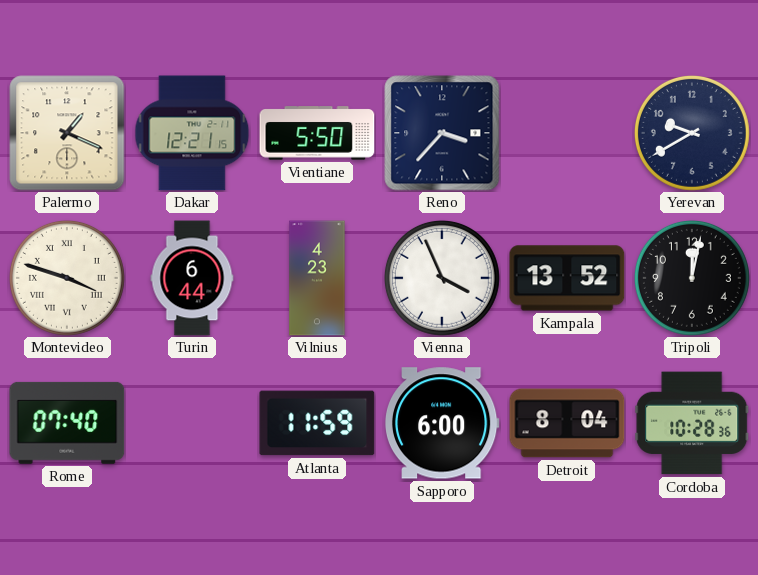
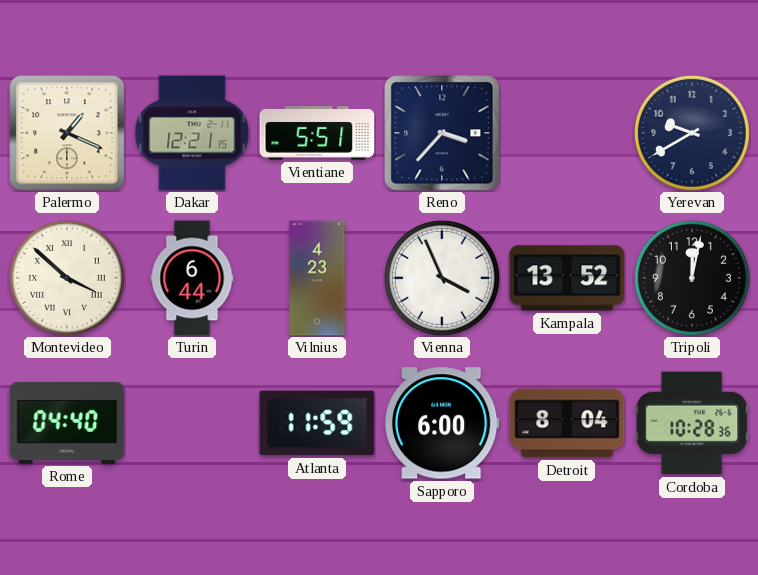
Vientiane: 5:50 -> 5:51
Montevideo: 3:48 -> 3:52
Rome: 07:40 -> 04:40
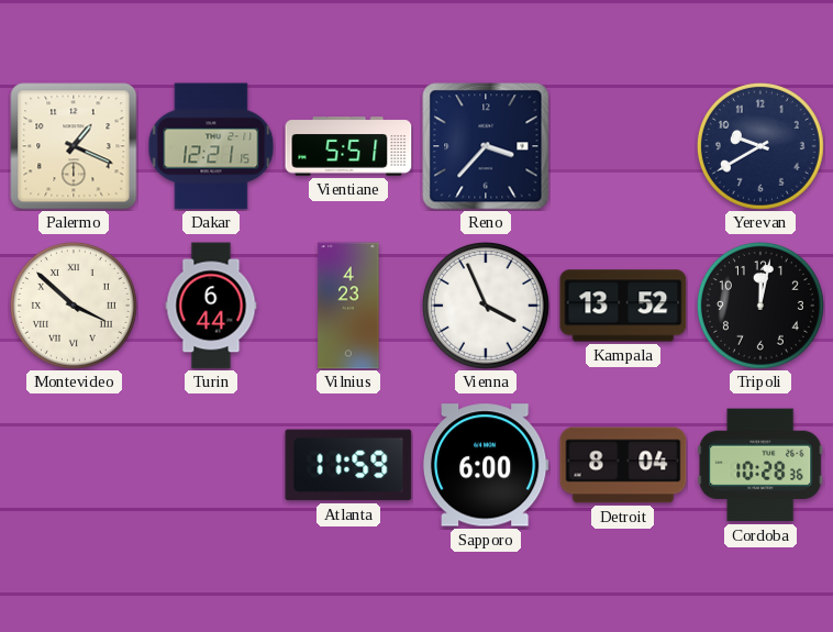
Rome: 04:40 -> none
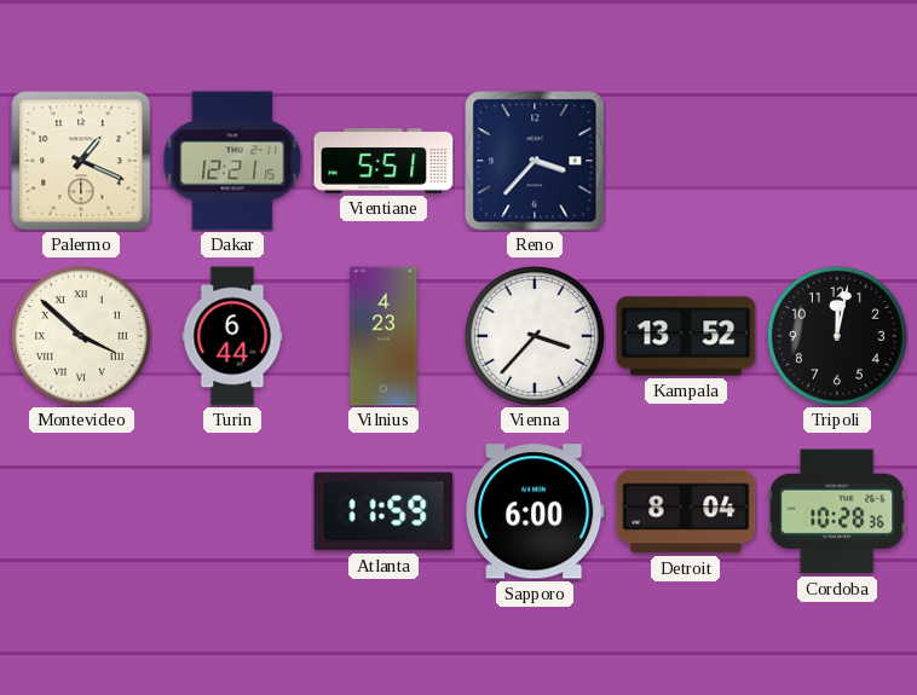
Yerevan: 9:40 -> none
Vienna: 3:56 -> 3:37
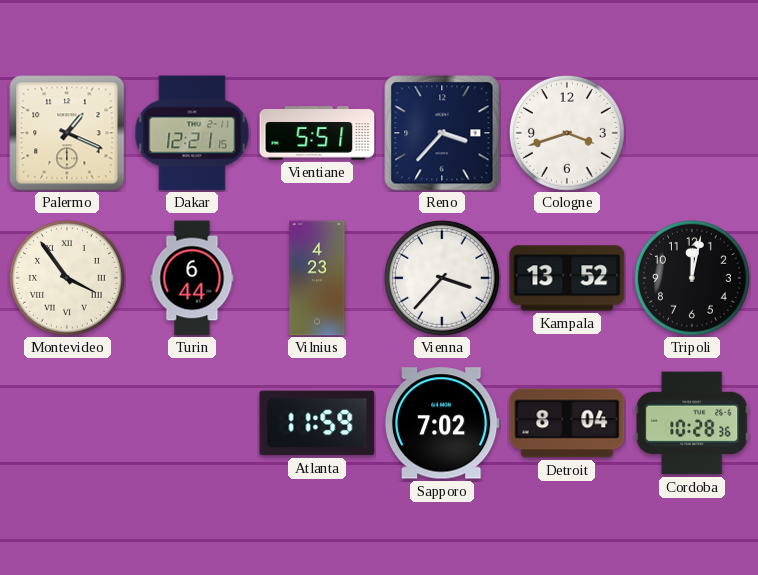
Cologne: none -> 3:42
Montevideo: 3:52 -> 3:54
Sapporo: 6:00 -> 7:02
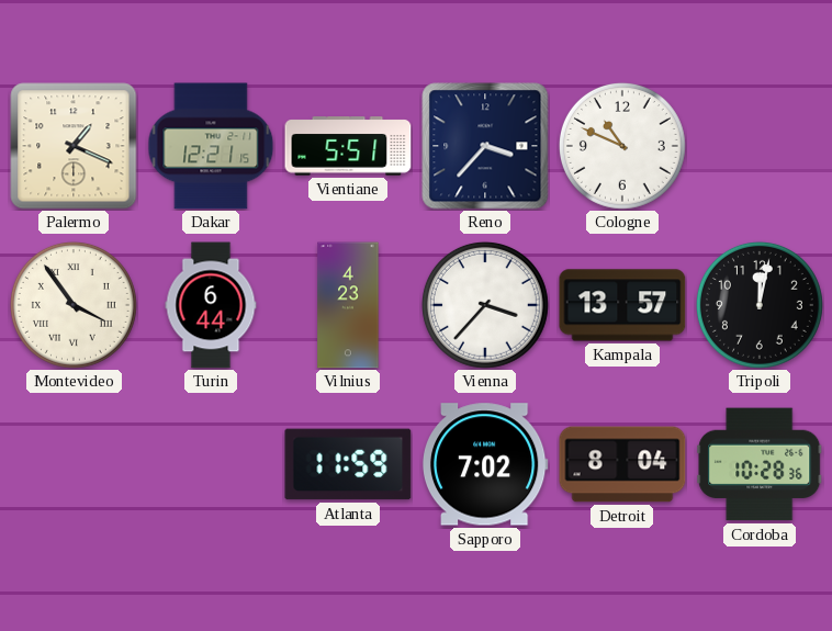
Cologne: 3:42 -> 10:49
Kampala: 13:52 -> 13:57
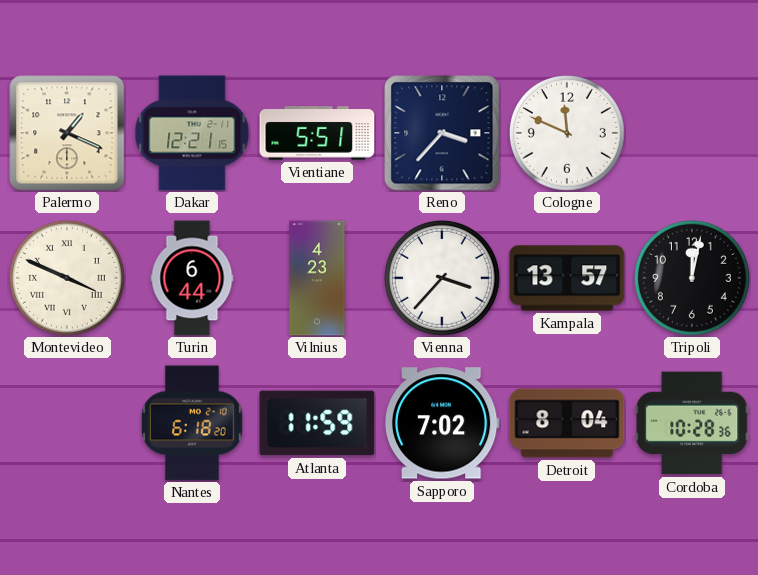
Cologne: 10:49 -> 11:49
Montevideo: 3:54 -> 3:49
Nantes: none -> 6:18
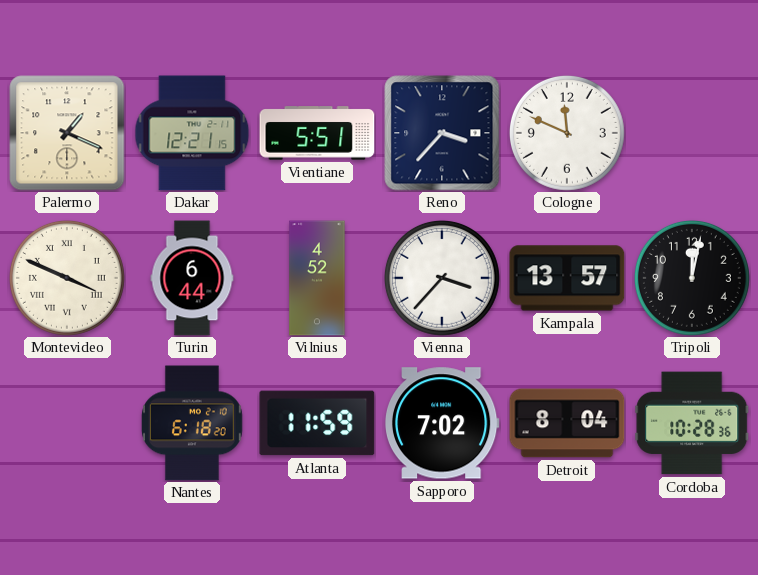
Vilnius: 4:23 -> 4:52
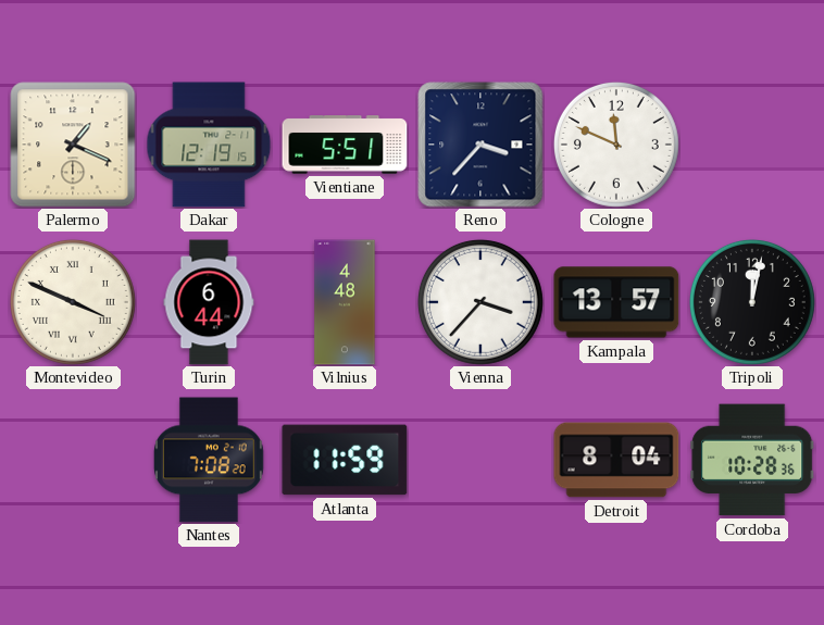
Dakar: 12:21 -> 12:19
Vilnius: 4:52 -> 4:48
Nantes: 6:18 -> 7:08
Sapporo: 7:02 -> none
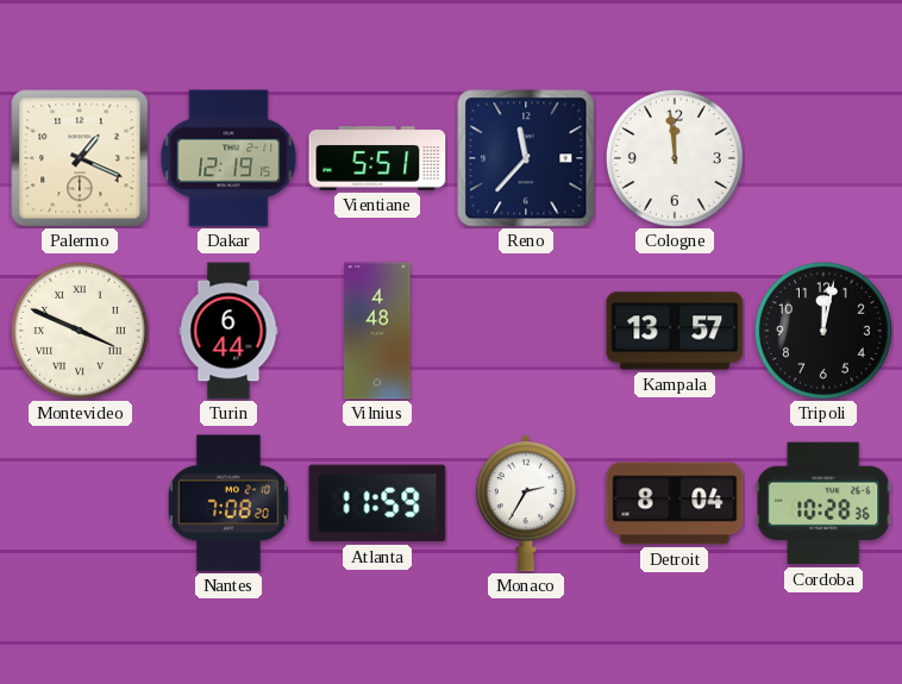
Reno: 3:37 -> 11:37
Cologne: 11:49 -> 11:59
Vienna: 3:37 -> none
Monaco: none -> 2:35
